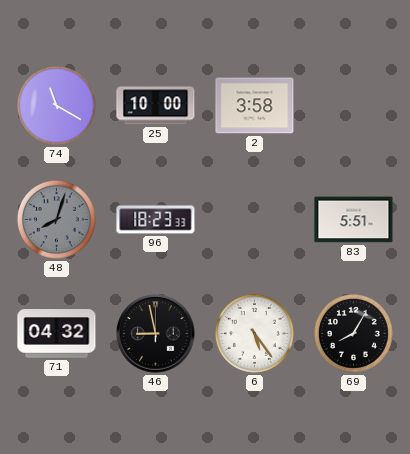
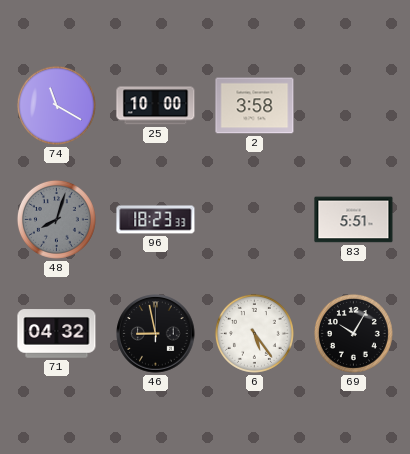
69: 8:05 -> 10:05
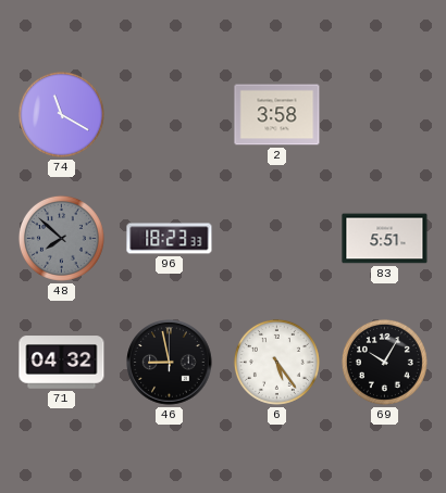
25: 10:00 -> none
48: 8:03 -> 7:52
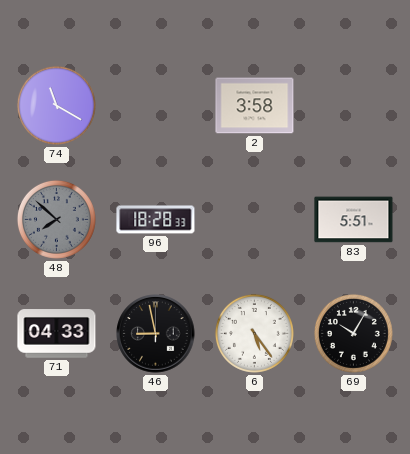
96: 18:23 -> 18:28
71: 04:32 -> 04:33
